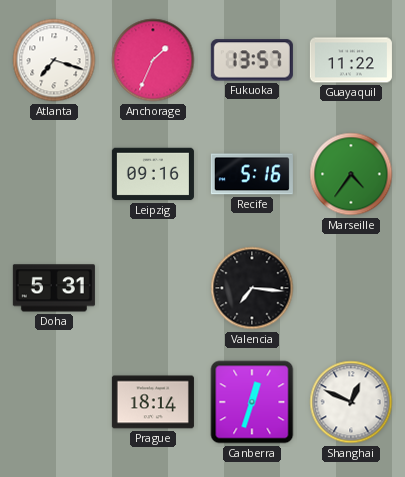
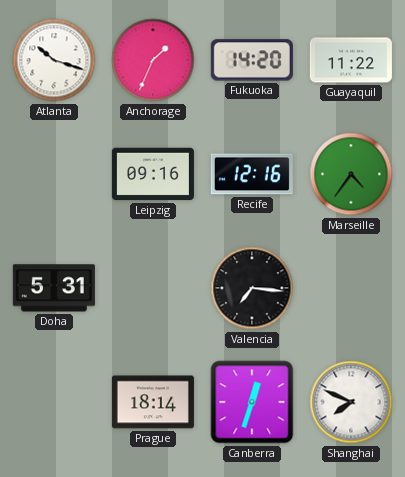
Atlanta: 7:18 -> 10:18
Fukuoka: 13:57 -> 14:20
Recife: 5:16 -> 12:16
Shanghai: 12:49 -> 7:49
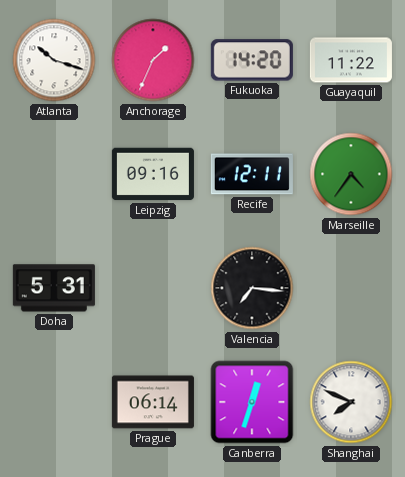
Recife: 12:16 -> 12:11
Prague: 18:14 -> 06:14
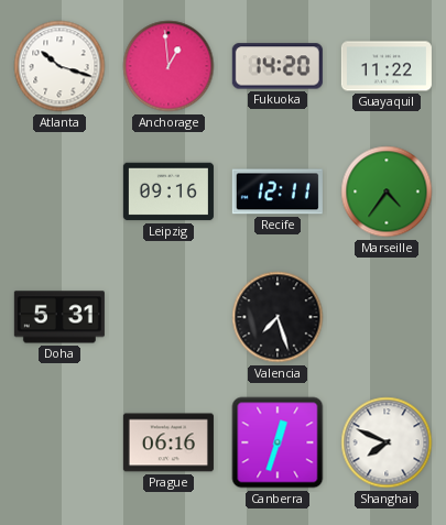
Anchorage: 1:34 -> 12:59
Valencia: 7:16 -> 7:27
Prague: 06:14 -> 06:16
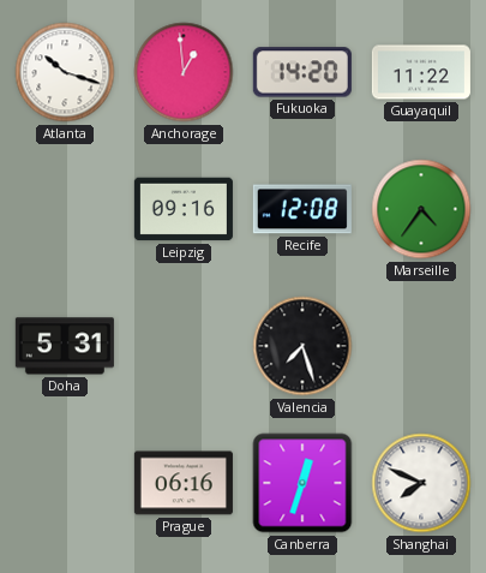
Recife: 12:11 -> 12:08
